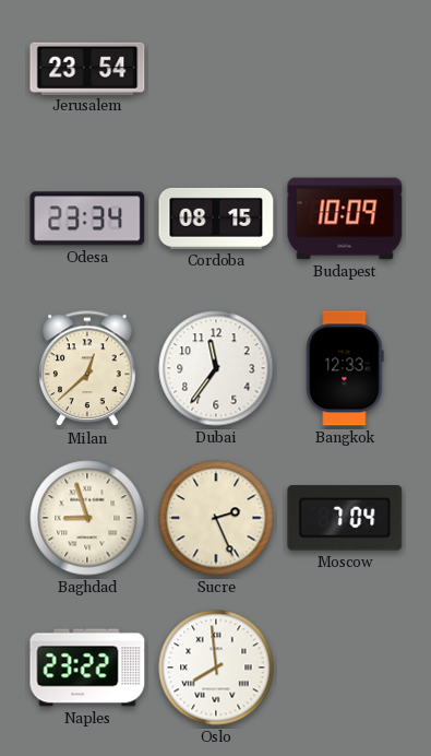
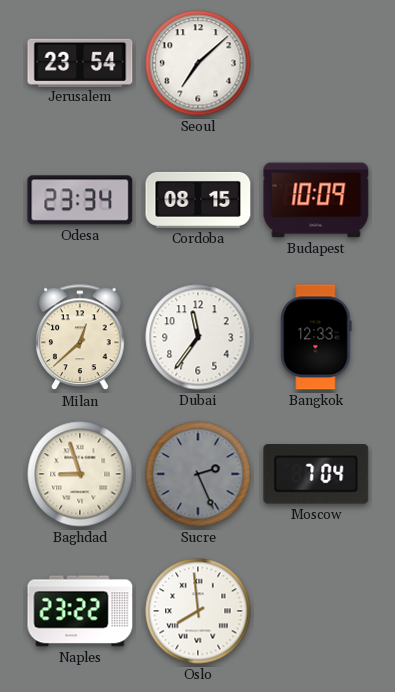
Seoul: none -> 7:08
Sucre dial: cream -> grey
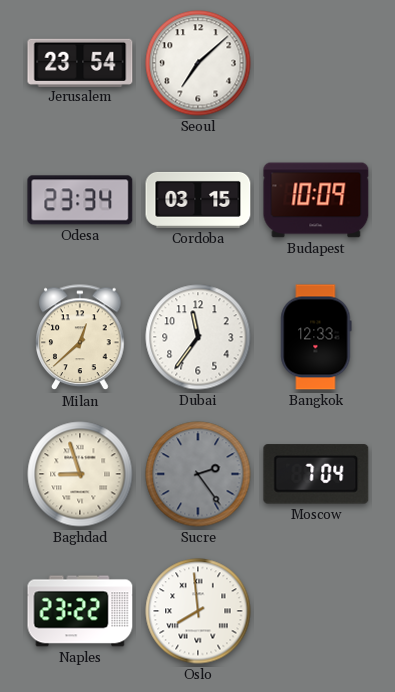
Cordoba: 08:15 -> 03:15
Sucre: 2:26 -> 2:24
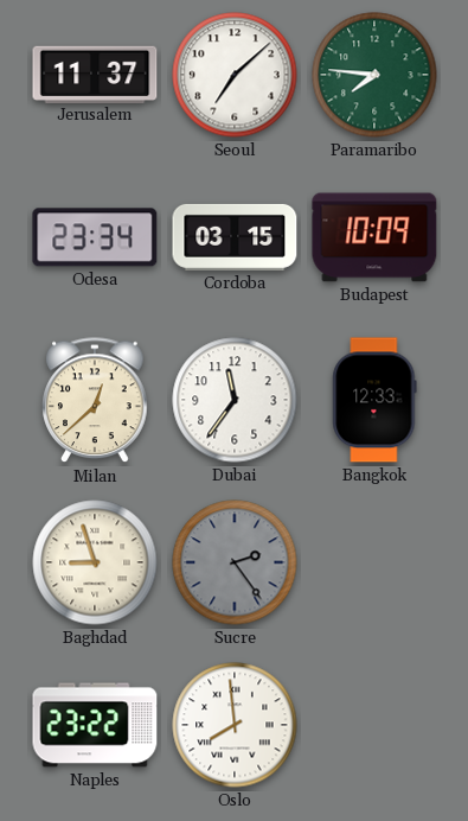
Jerusalem: 23:54 -> 11:37
Paramaribo: none -> 7:46
Moscow: 7:04 -> none
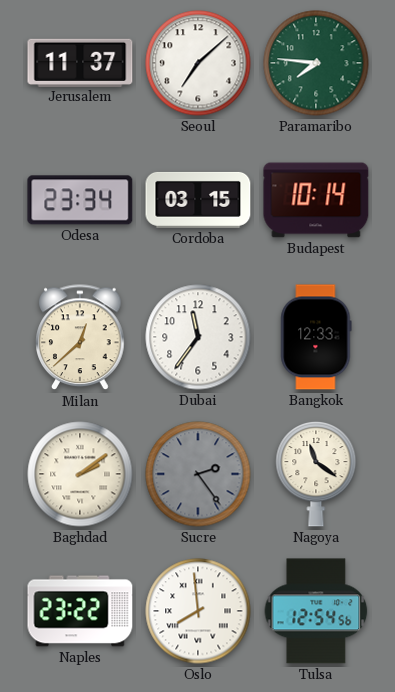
Budapest: 10:09 -> 10:14
Baghdad: 8:57 -> 2:09
Nagoya: none -> 11:21
Tulsa: none -> 12:54
